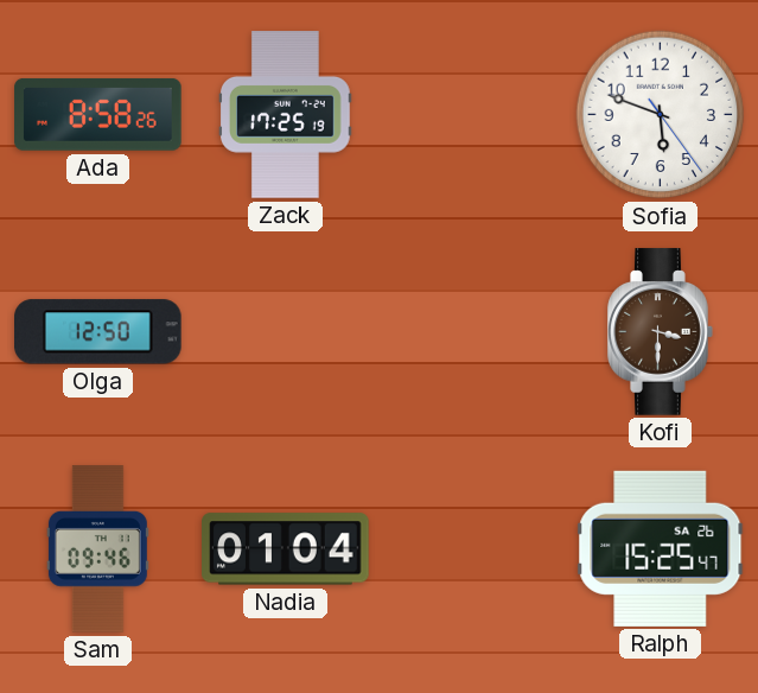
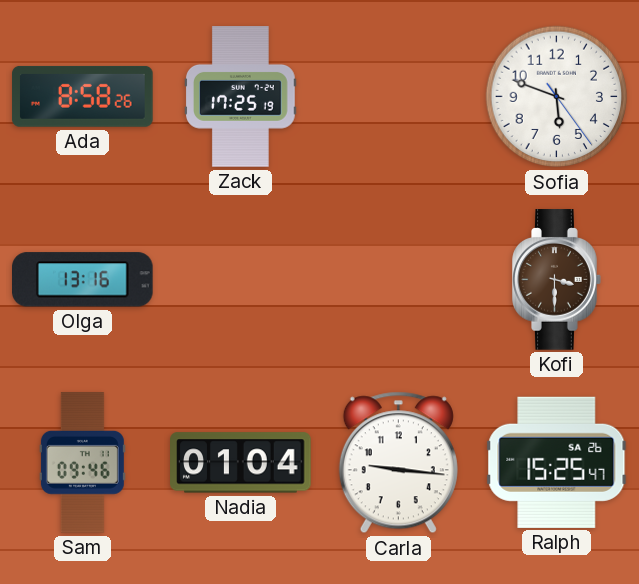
Olga: 12:50 -> 13:16
Carla: none -> 9:16
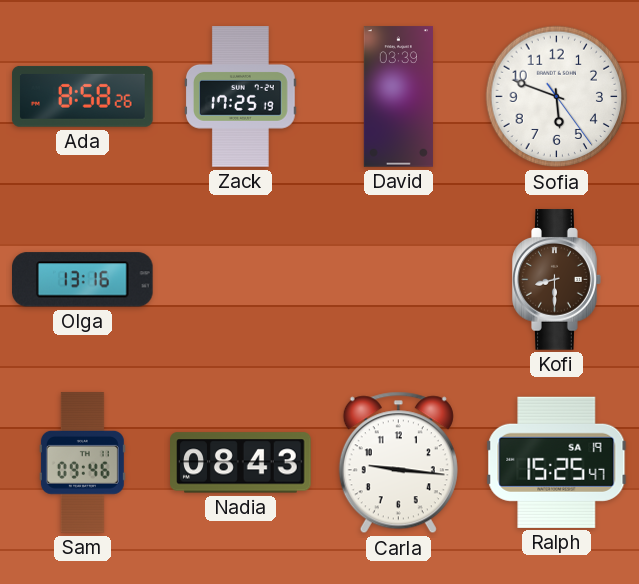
David: none -> 03:39
Kofi: 3:30 -> 8:30
Nadia: 01:04 -> 08:43
Ralph date: SA 26 -> SA 19
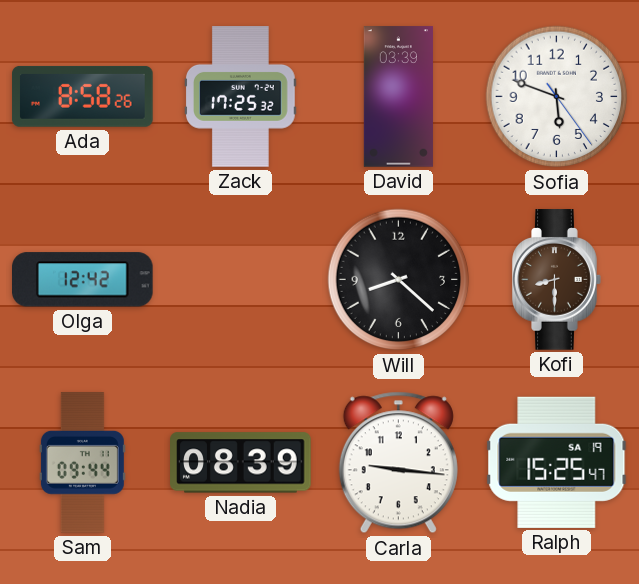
Zack: 17:25:19 -> 17:25:32
Olga: 13:16 -> 12:42
Will: none -> 8:22
Sam: 09:46 -> 09:44
Nadia: 08:43 -> 08:39
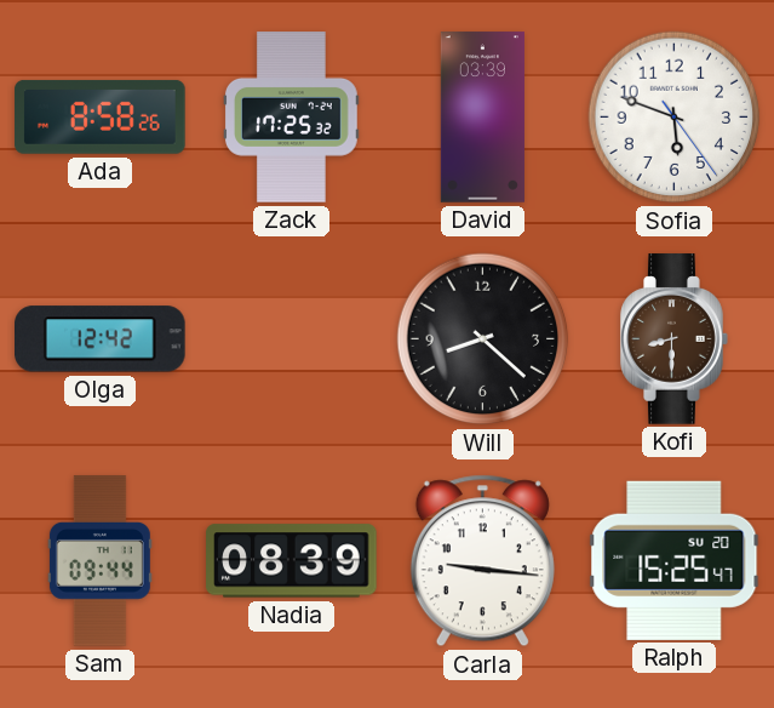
Ralph date: SA 19 -> SU 20
